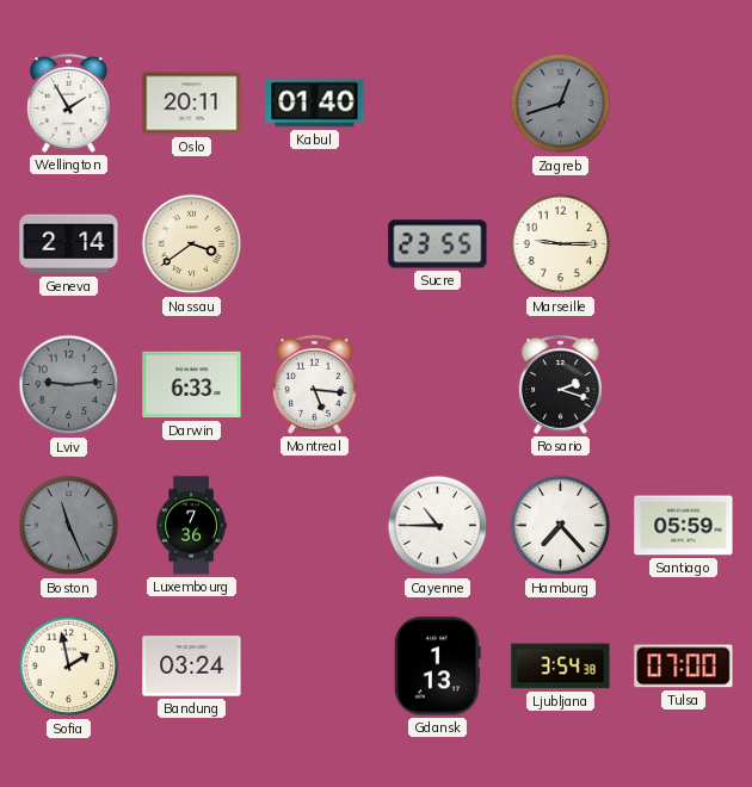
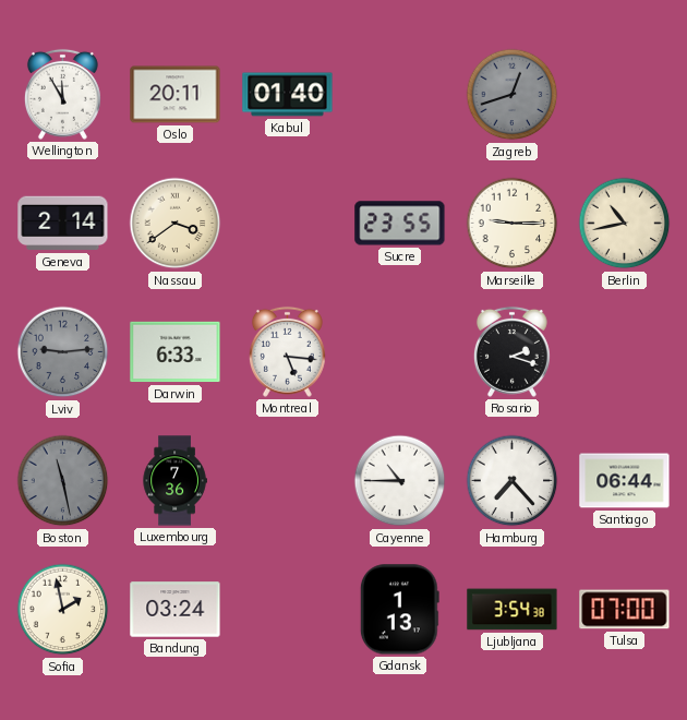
Wellington: 1:55 -> 11:55
Berlin: none -> 10:43
Boston: 11:26 -> 11:28
Santiago: 05:59 -> 06:44
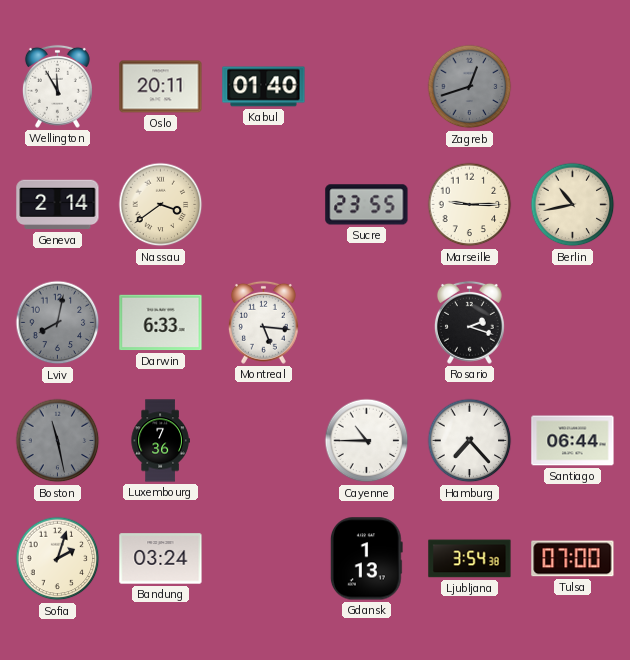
Lviv: 9:14 -> 8:02
Sofia: 1:58 -> 2:03
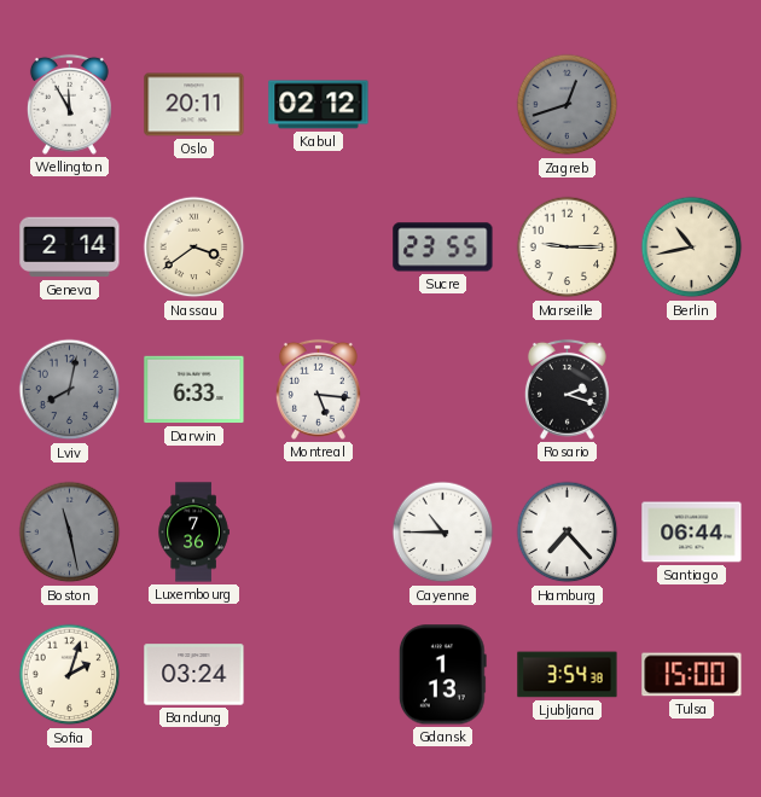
Kabul: 01:40 -> 02:12
Tulsa: 07:00 -> 15:00
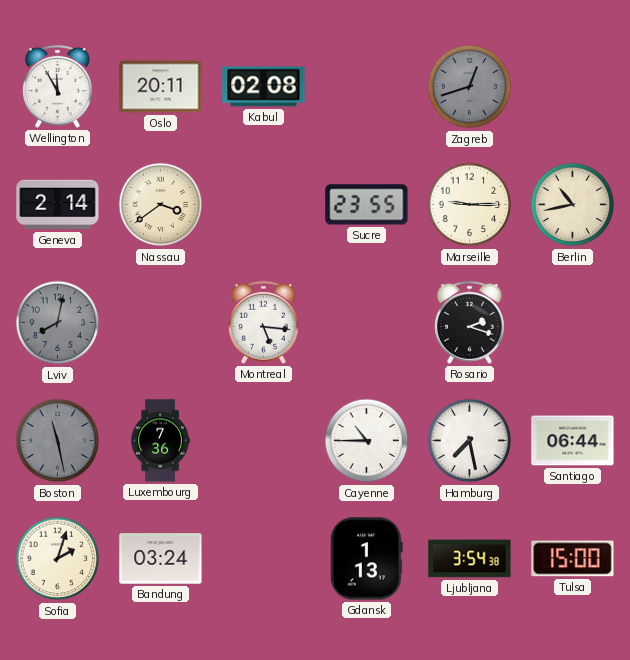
Kabul: 02:12 -> 02:08
Darwin: 6:33 -> none
Hamburg: 7:23 -> 7:28
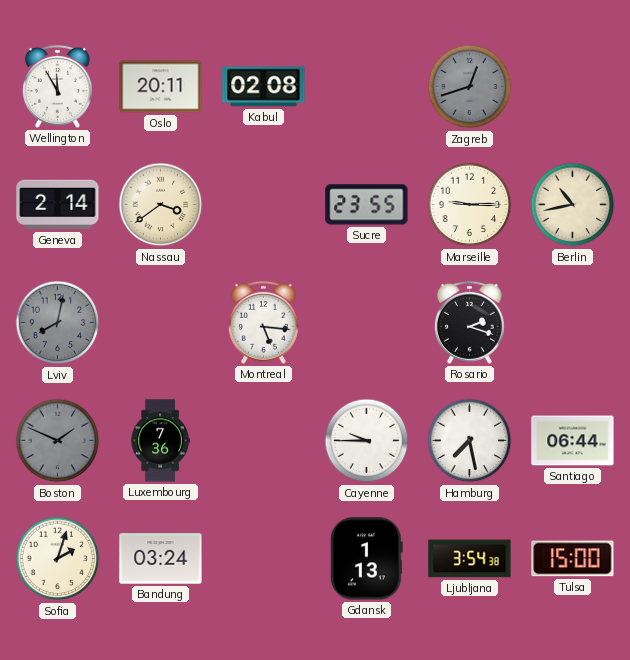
Boston: 11:28 -> 1:49
Cayenne: 10:45 -> 9:45
